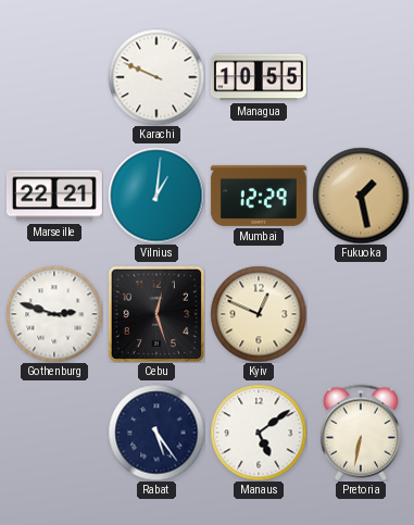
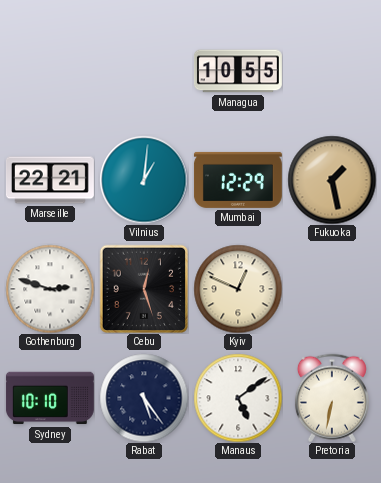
Karachi: 9:49 -> none
Sydney: none -> 10:10
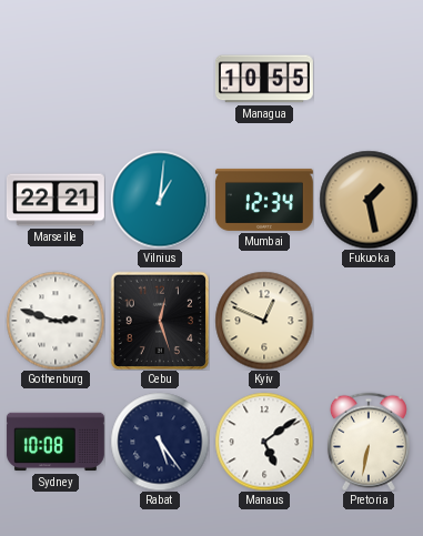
Mumbai: 12:29 -> 12:34
Sydney: 10:10 -> 10:08
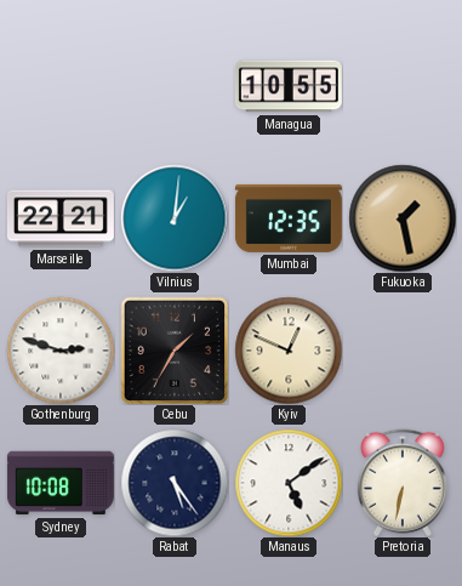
Mumbai: 12:34 -> 12:35
Cebu: 12:27 -> 1:35
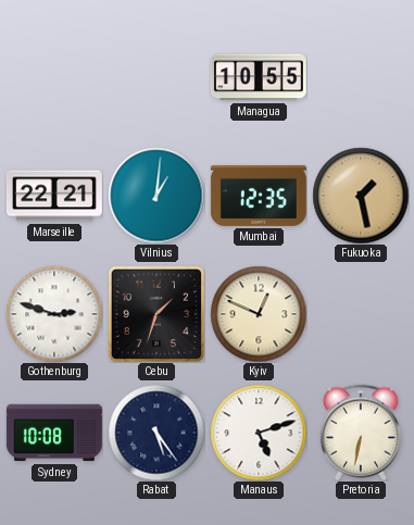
Cebu: 1:35 -> 1:33
Manaus: 5:09 -> 5:12
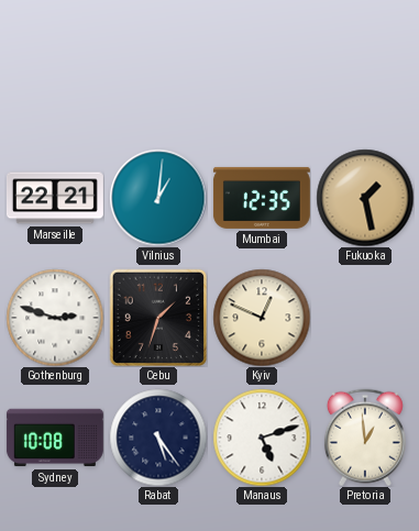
Managua: 10:55 -> none
Pretoria: 6:32 -> 12:59
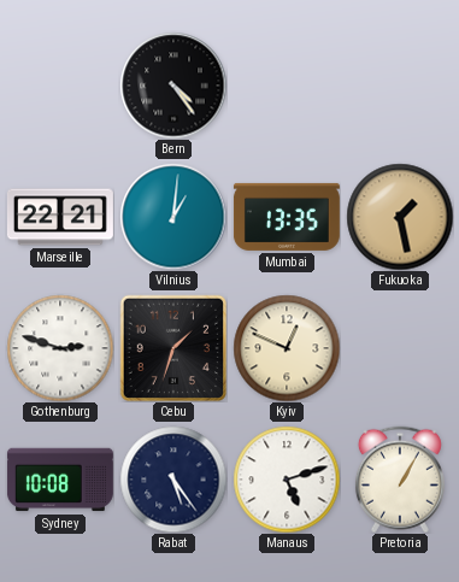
Bern: none -> 4:24
Mumbai: 12:35 -> 13:35
Pretoria: 12:59 -> 1:05
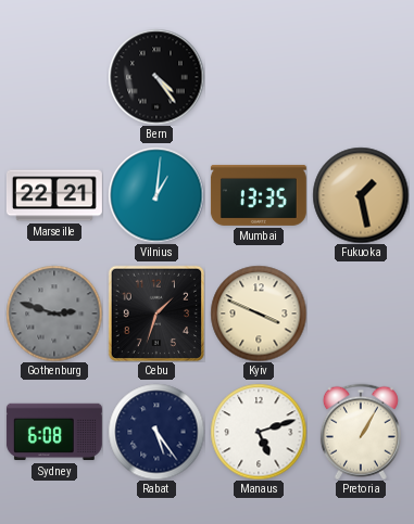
Gothenburg dial: white -> grey
Kyiv: 12:49 -> 3:49
Sydney: 10:08 -> 6:08
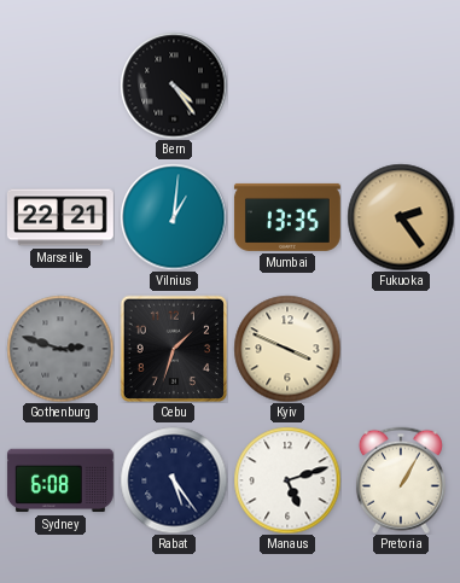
Fukuoka: 1:28 -> 2:24
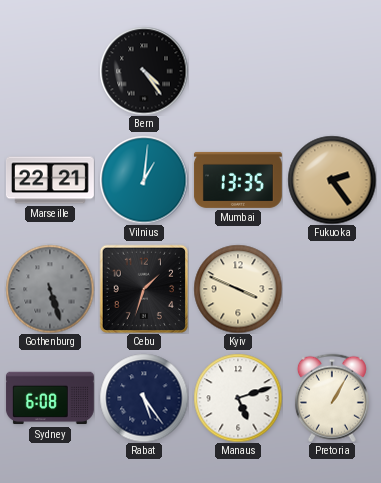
Gothenburg: 2:48 -> 5:27
